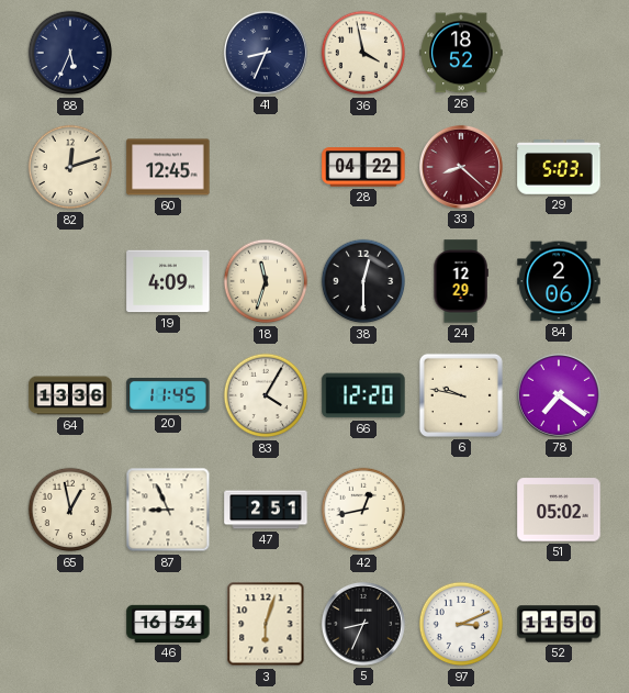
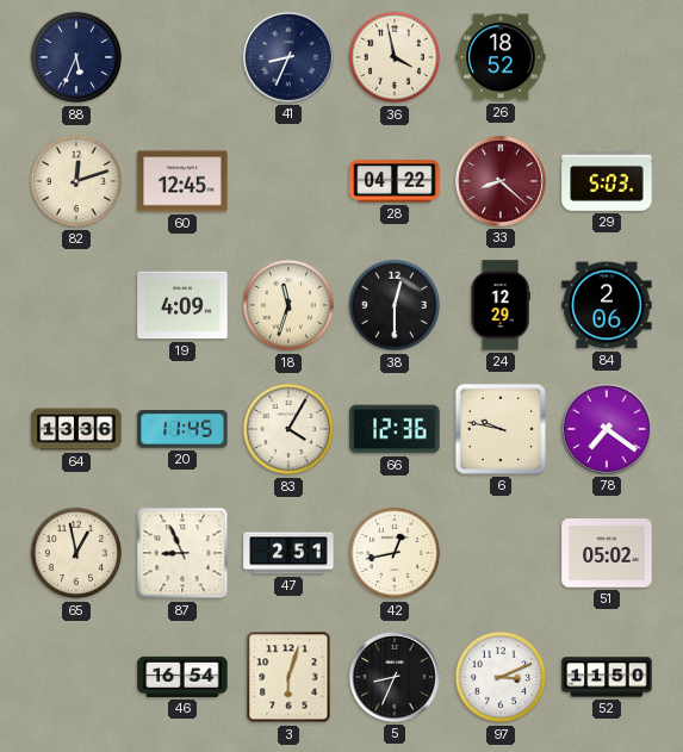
66: 12:20 -> 12:36
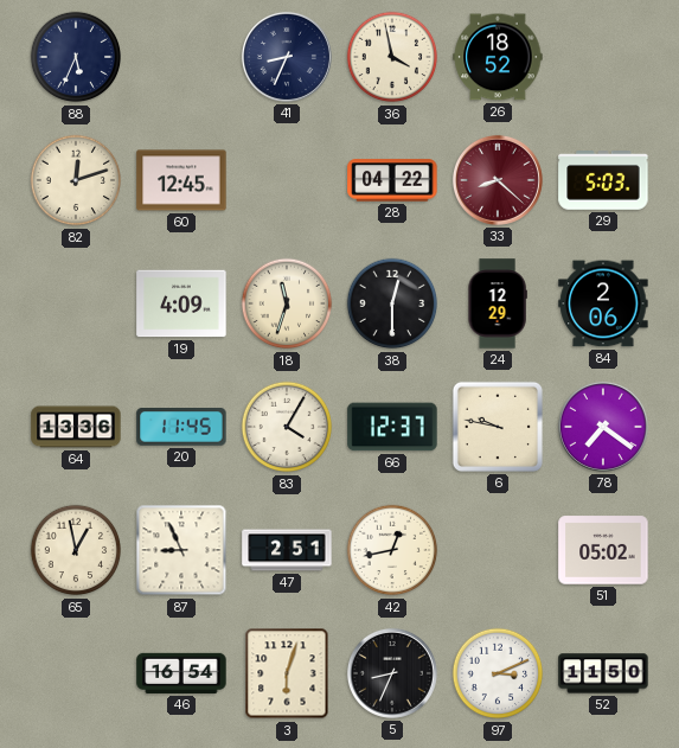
66: 12:36 -> 12:37
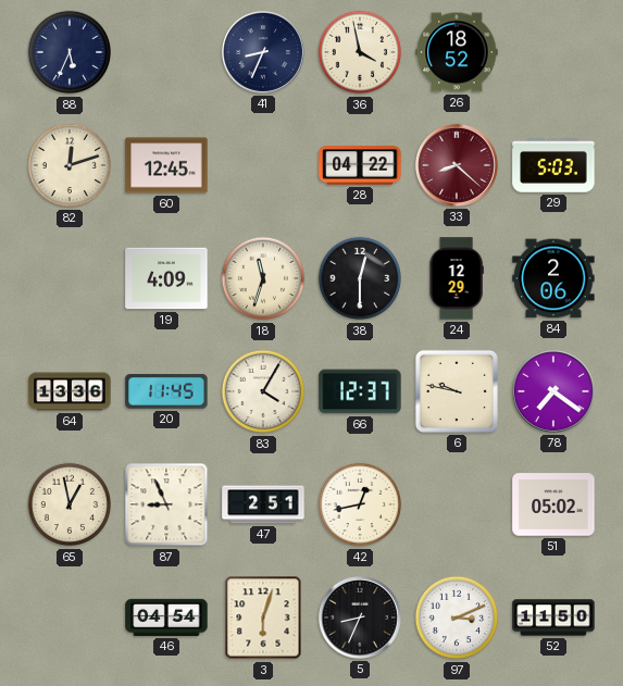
46: 16:54 -> 04:54
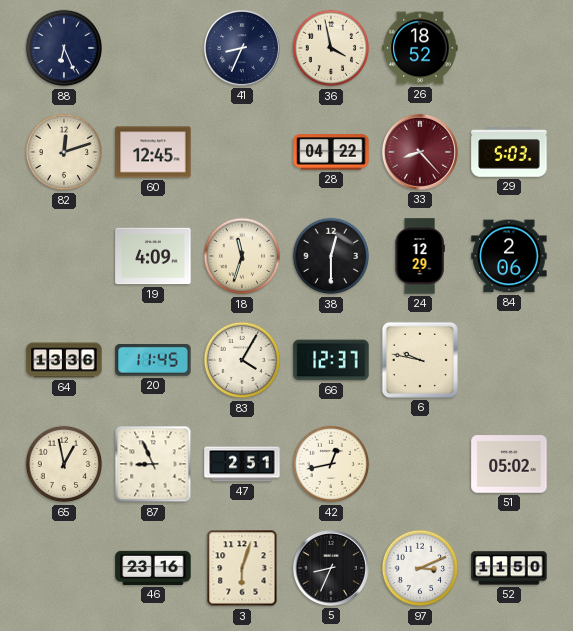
88: 5:34 -> 6:26
33: 8:22 -> 8:23
78: 7:21 -> none
46: 04:54 -> 23:16
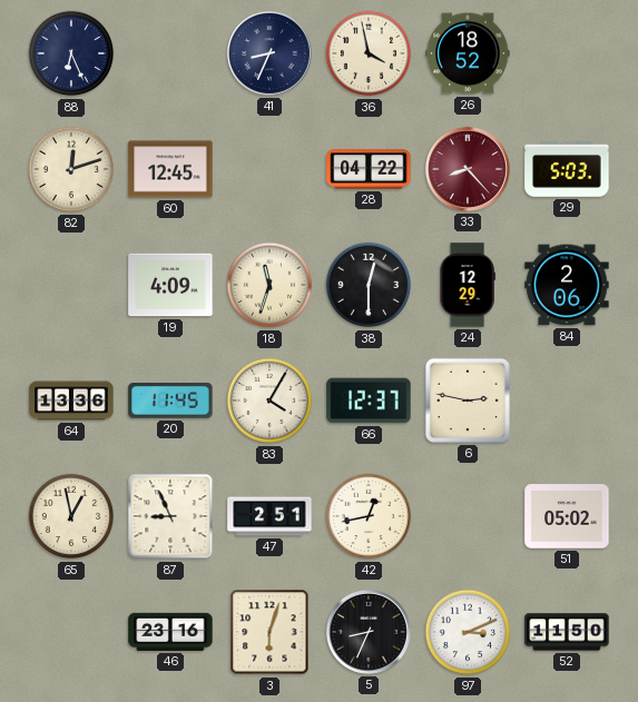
6: 9:47 -> 2:47
